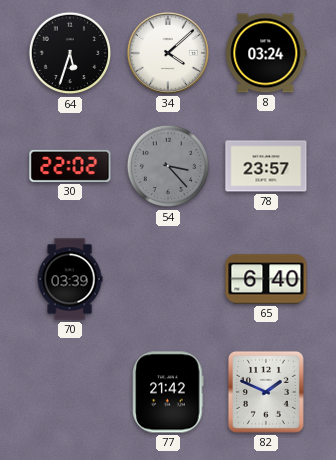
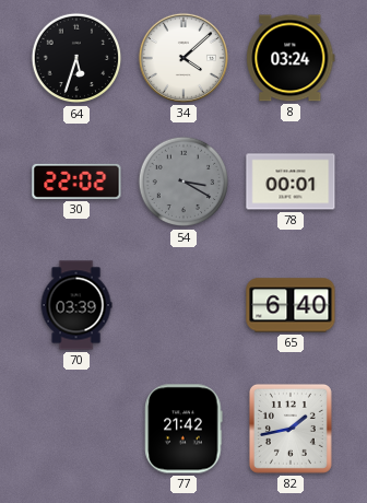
54: 3:23 -> 3:20
78: 23:57 -> 00:01
82: 1:49 -> 1:43
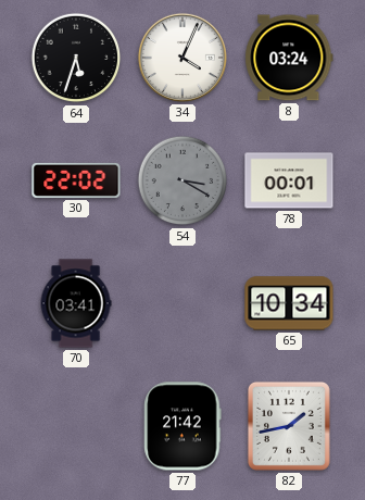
34: 4:08 -> 4:04
70: 03:39 -> 03:41
65: 6:40 -> 10:34
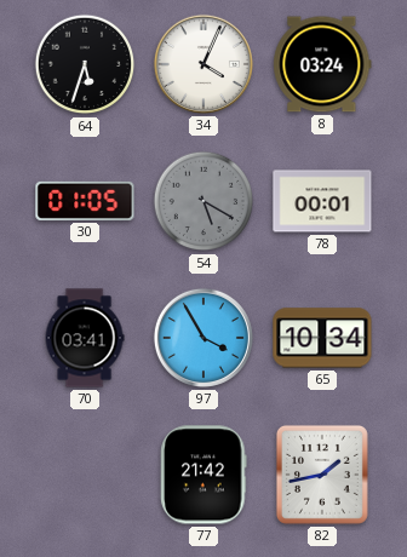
30: 22:02 -> 01:05
54: 3:20 -> 5:20
97: none -> 3:55
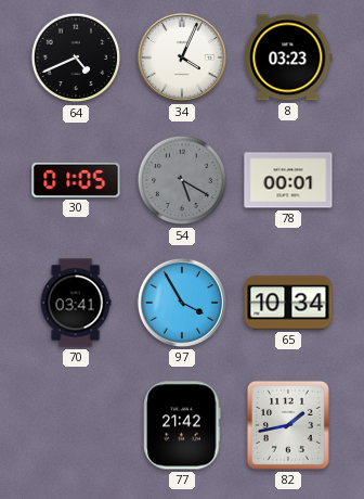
64: 5:33 -> 4:41
8: 03:24 -> 03:23
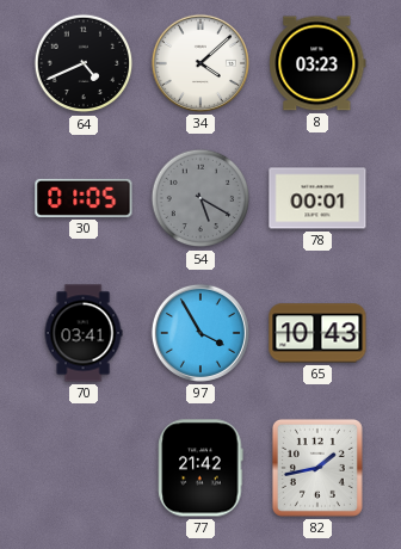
34: 4:04 -> 4:08
65: 10:34 -> 10:43
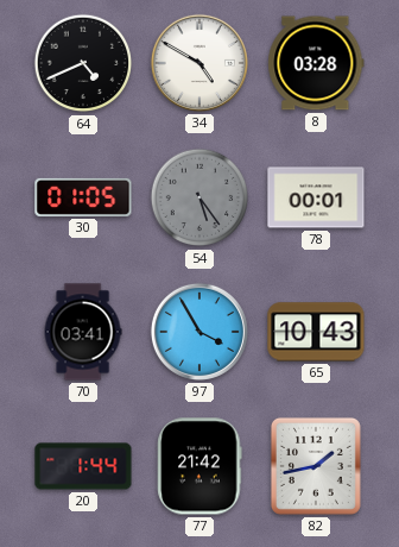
34: 4:08 -> 4:50
8: 03:23 -> 03:28
54: 5:20 -> 5:24
20: none -> 1:44
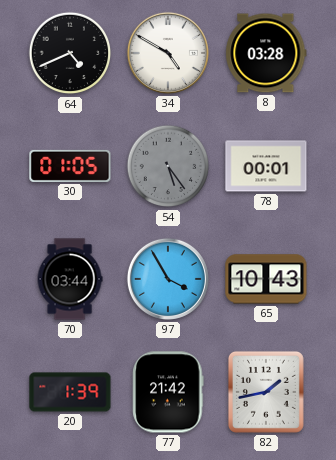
70: 03:41 -> 03:44
20: 1:44 -> 1:39
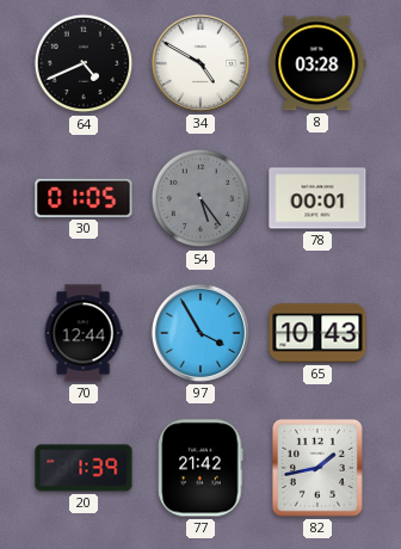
70: 03:44 -> 12:44
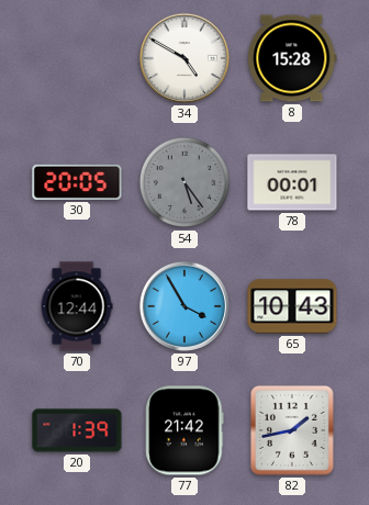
64: 4:41 -> none
8: 03:28 -> 15:28
30: 01:05 -> 20:05
